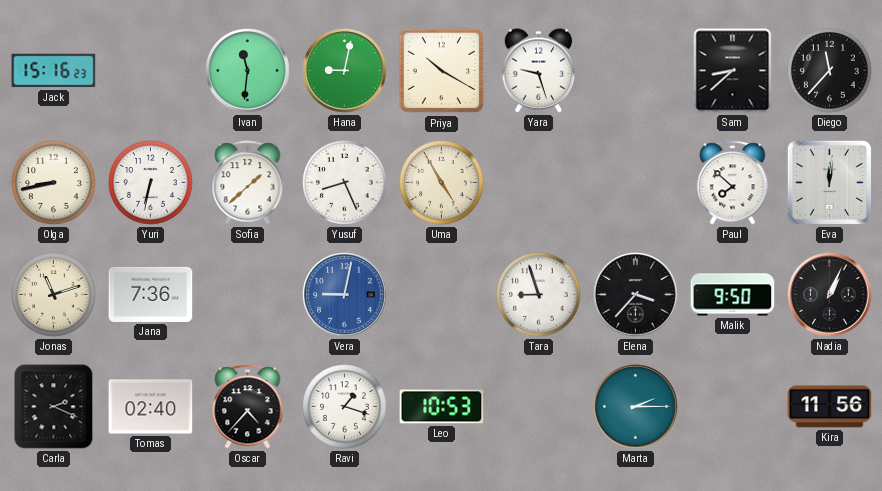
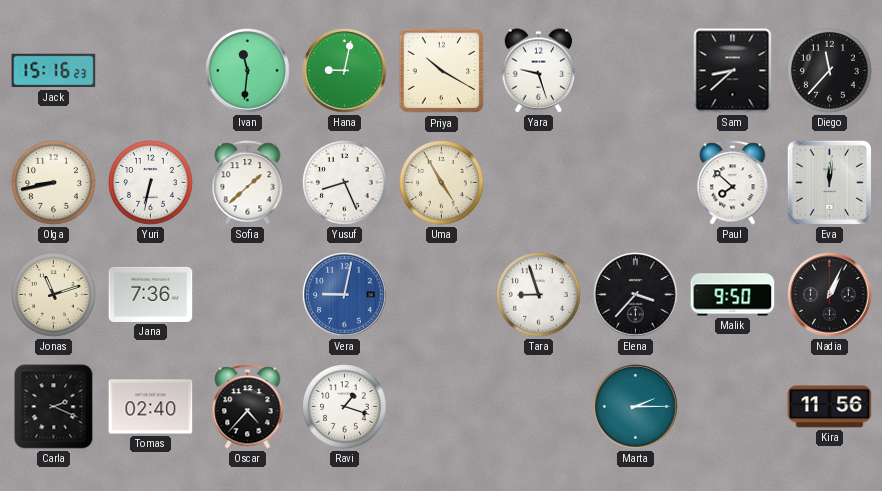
Leo: 10:53 -> none
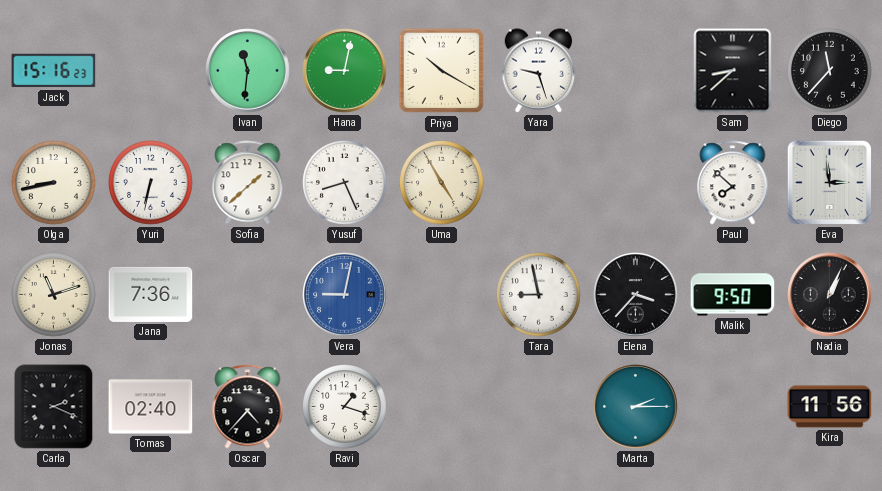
Eva: 12:01 -> 2:59
Tara: 8:57 -> 8:58
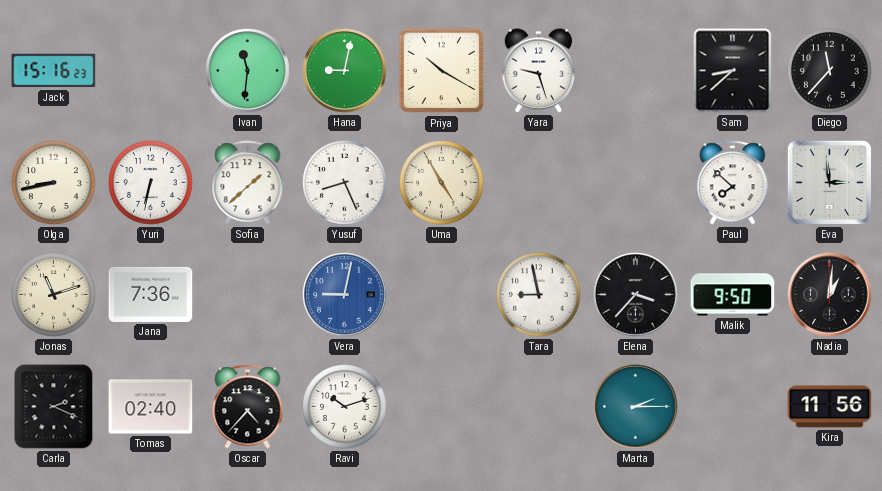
Nadia: 1:04 -> 1:01
Ravi: 1:18 -> 10:12
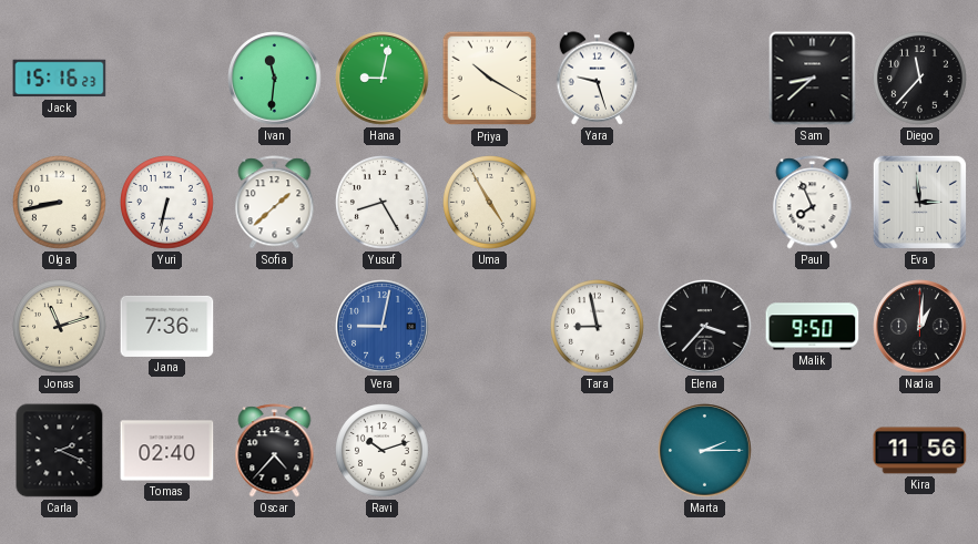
Yusuf: 8:26 -> 8:25
Paul: 7:52 -> 7:56
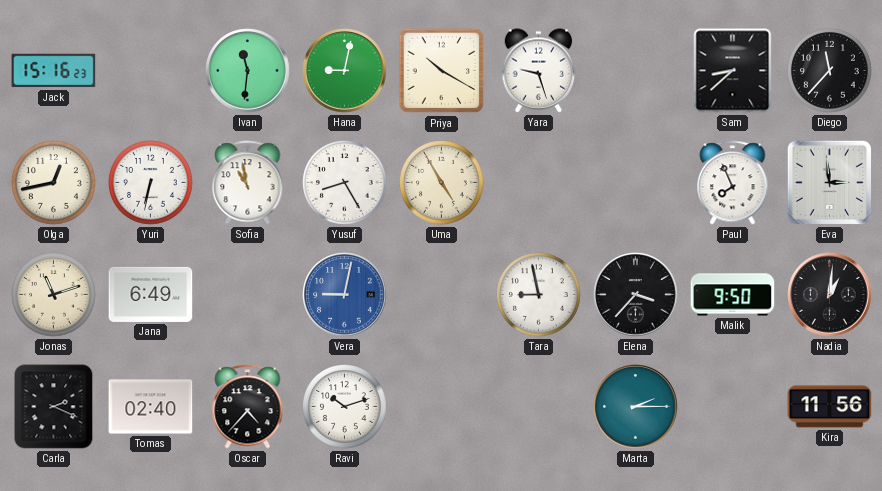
Olga: 8:43 -> 12:43
Sofia: 1:38 -> 10:58
Jana: 7:36 -> 6:49
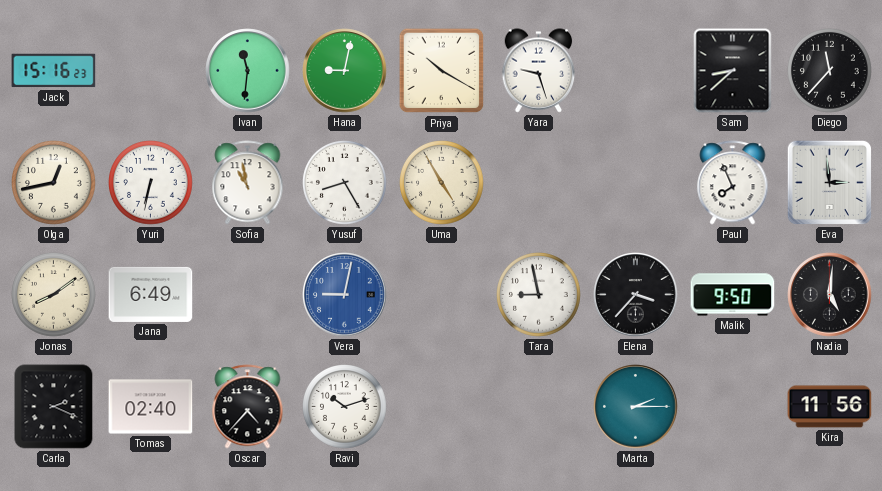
Jonas: 11:12 -> 8:09
Nadia: 1:01 -> 5:01
